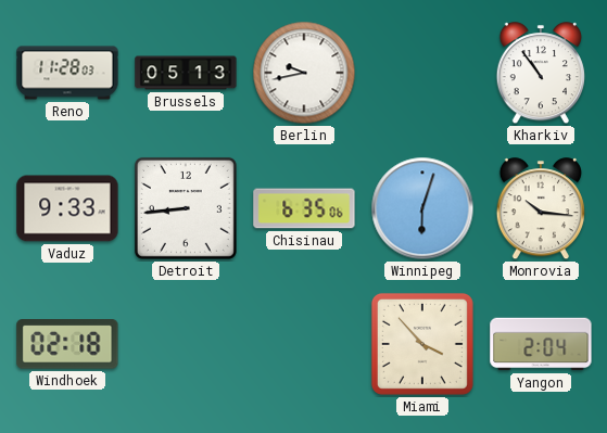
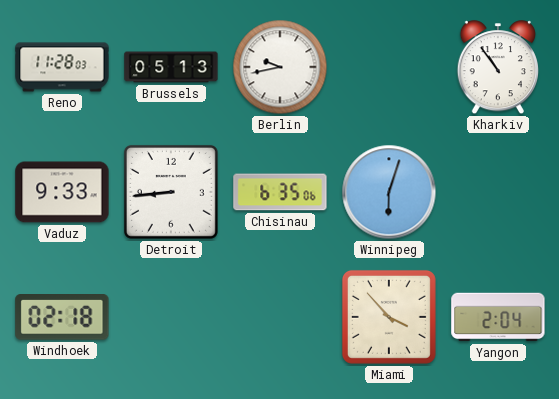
Monrovia: 10:16 -> none
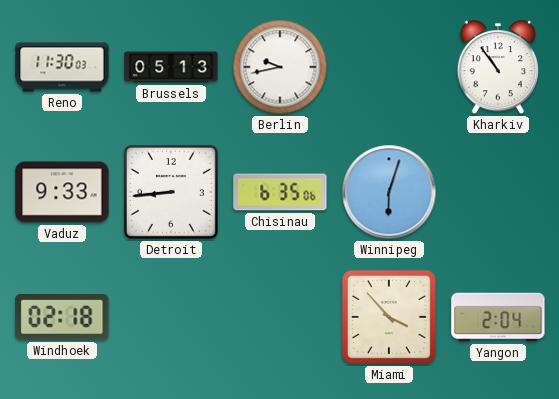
Reno: 11:28 -> 11:30
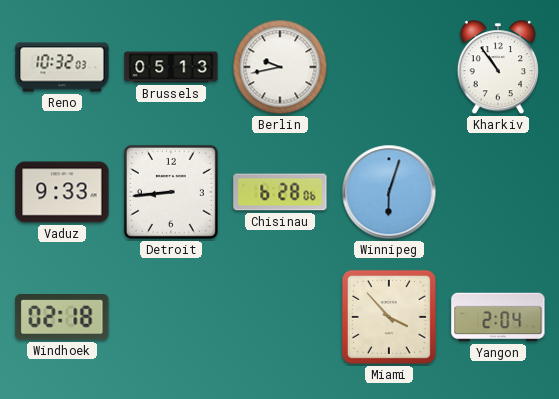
Reno: 11:30 -> 10:32
Chisinau: 6:35 -> 6:28
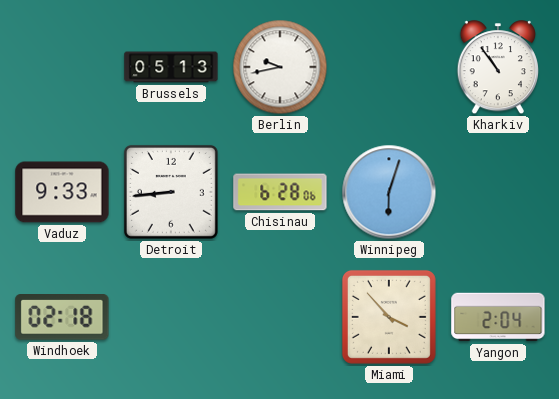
Reno: 10:32 -> none
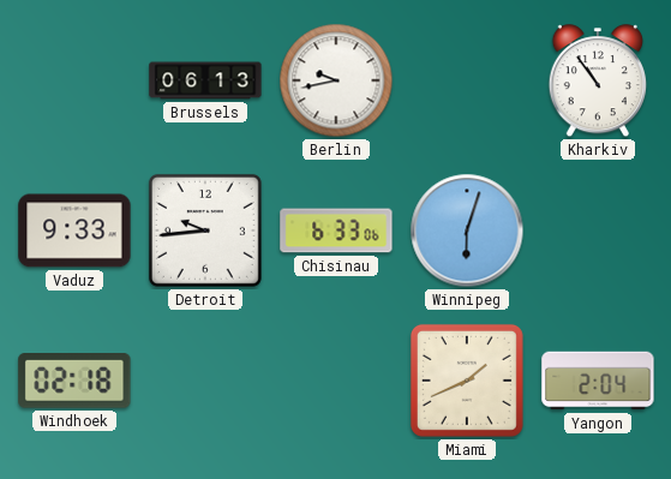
Brussels: 05:13 -> 06:13
Detroit: 8:44 -> 9:44
Chisinau: 6:28 -> 6:33
Miami: 3:53 -> 1:41
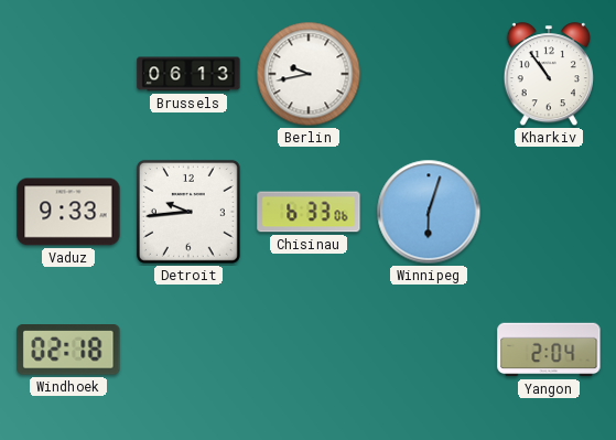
Miami: 1:41 -> none
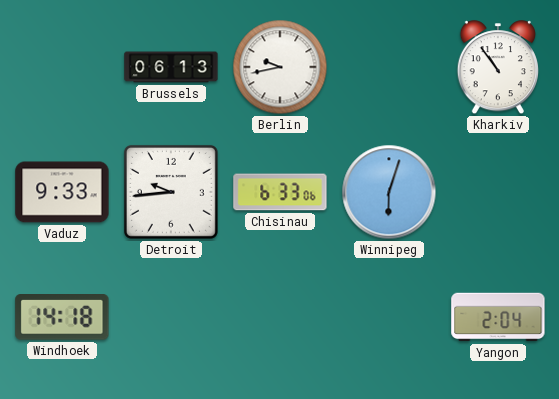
Windhoek: 02:18 -> 14:18
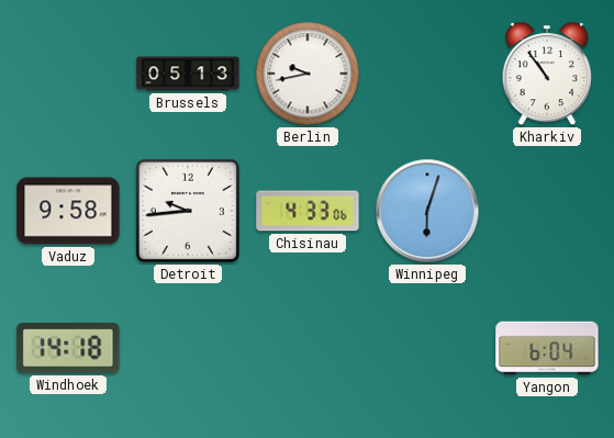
Brussels: 06:13 -> 05:13
Vaduz: 9:33 -> 9:58
Chisinau: 6:33 -> 4:33
Yangon: 2:04 -> 6:04
